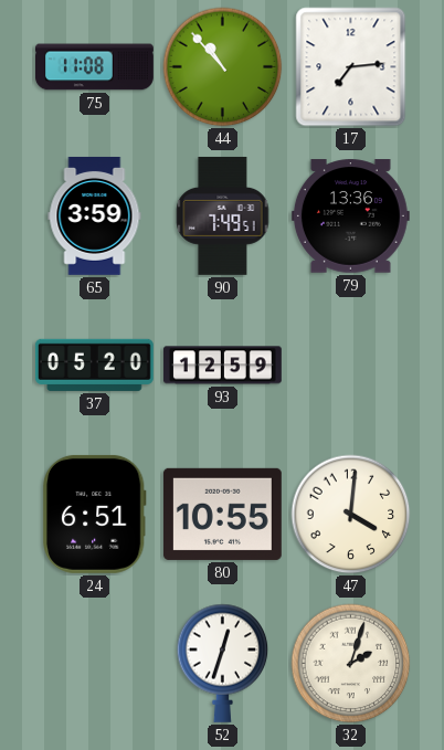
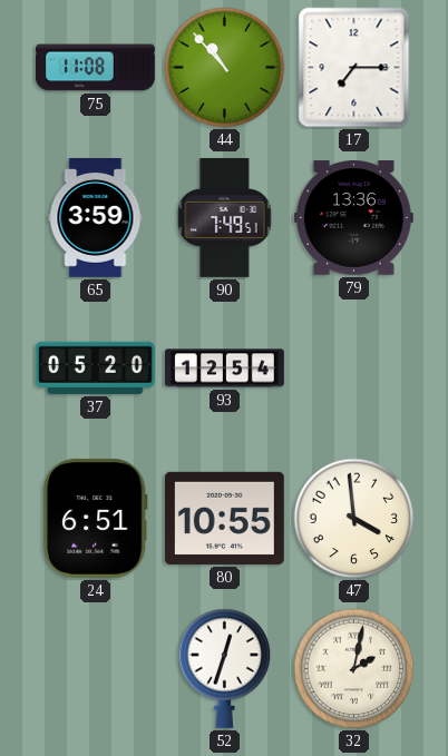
17: 7:14 -> 7:15
93: 12:59 -> 12:54
47: 4:01 -> 3:59
32: 2:03 -> 2:02
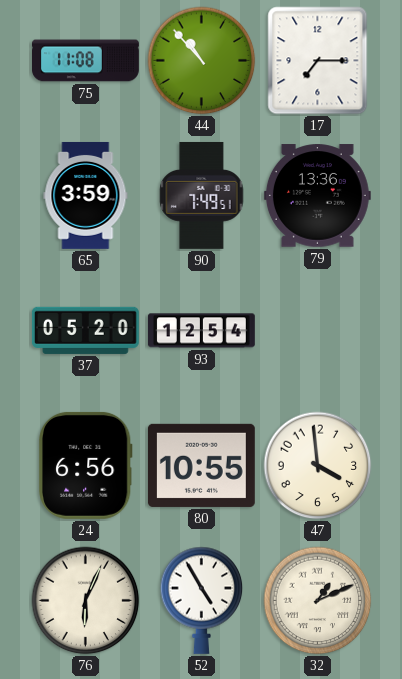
24: 6:51 -> 6:56
76: none -> 6:04
52: 12:33 -> 4:55
32: 2:02 -> 1:11
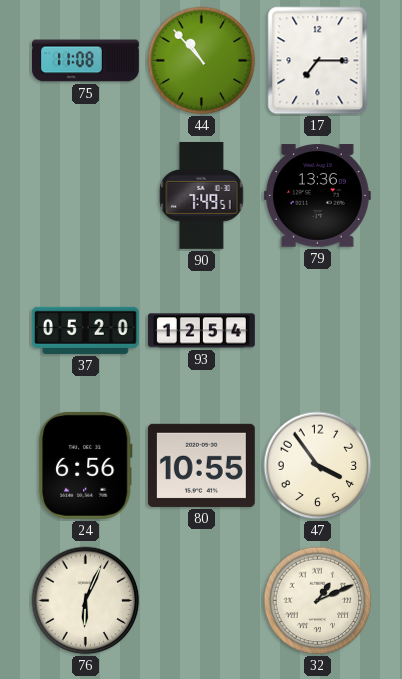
65: 3:59 -> none
47: 3:59 -> 3:54
52: 4:55 -> none
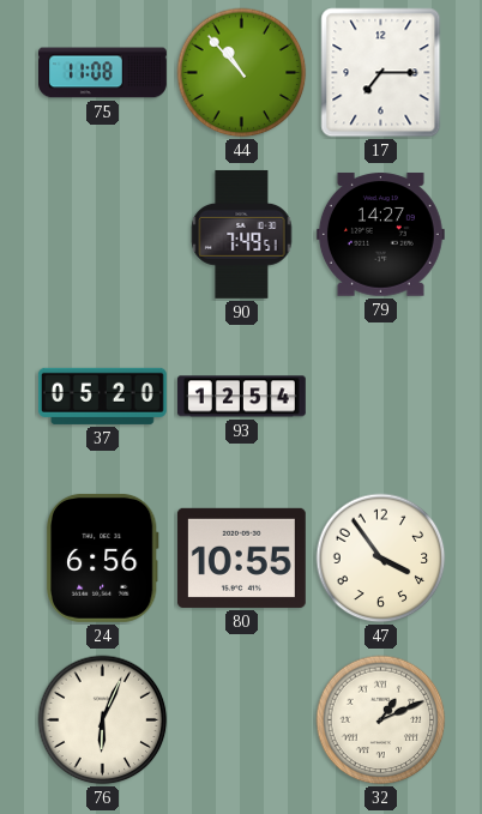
79: 13:36 -> 14:27
